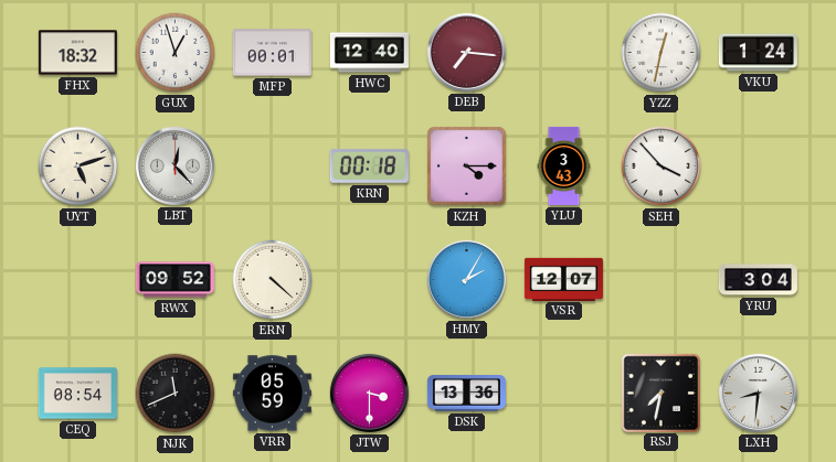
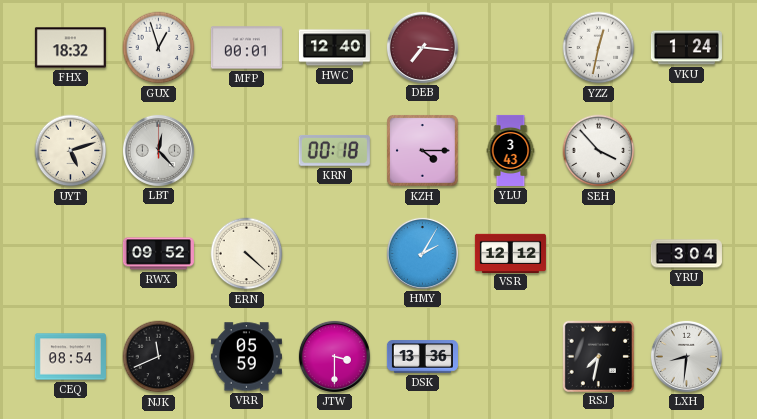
VSR: 12:07 -> 12:12
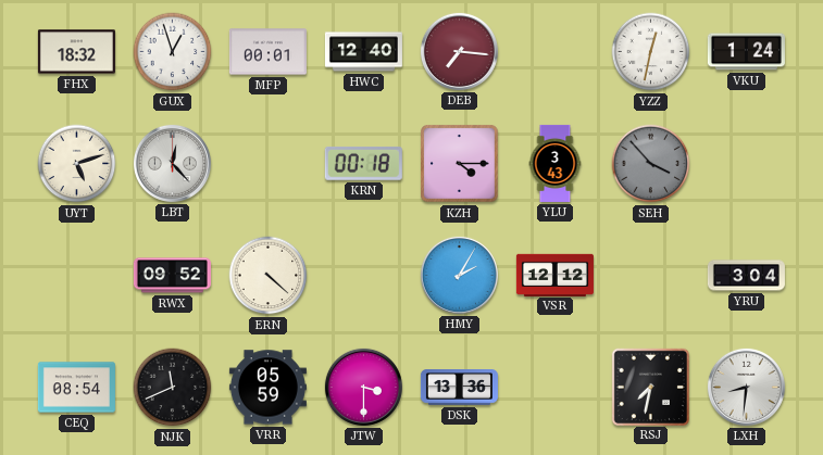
SEH dial: white -> grey
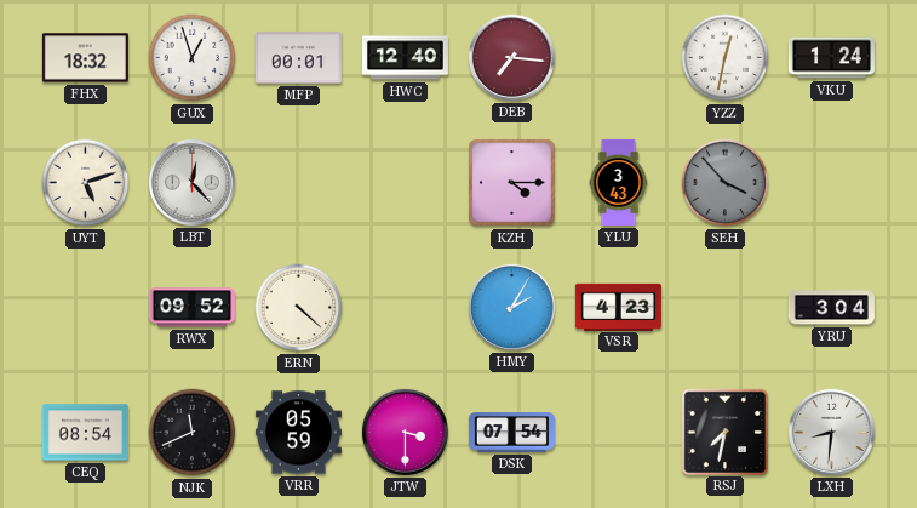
KRN: 00:18 -> none
VSR: 12:12 -> 4:23
DSK: 13:36 -> 07:54
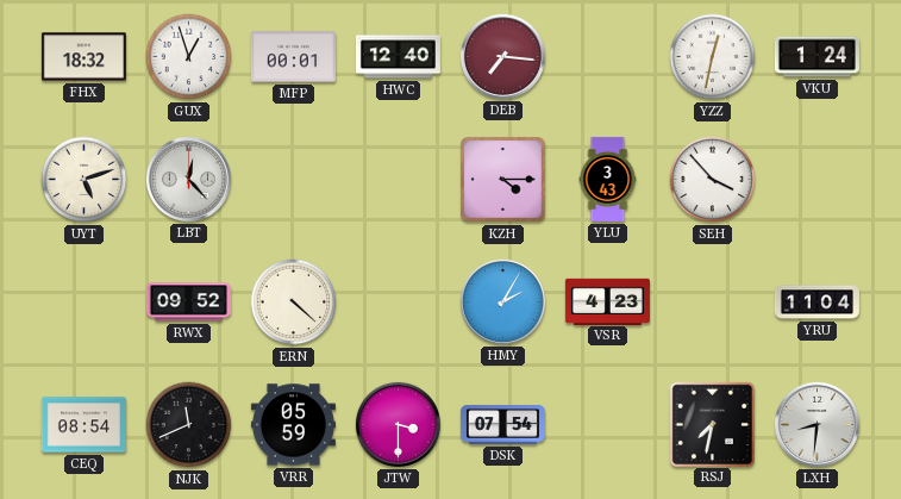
SEH dial: grey -> white
YRU: 3:04 -> 11:04
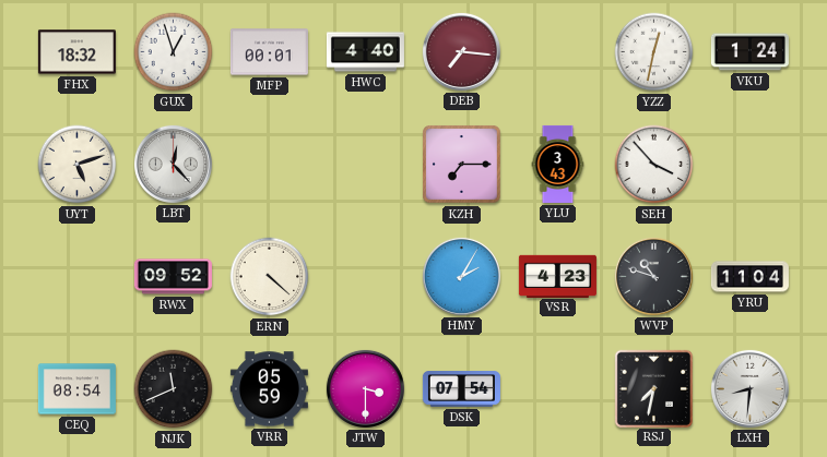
HWC: 12:40 -> 4:40
KZH: 4:15 -> 7:15
WVP: none -> 10:48
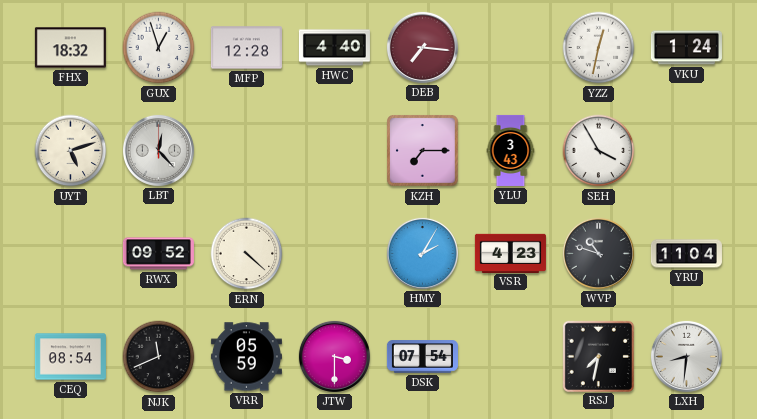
MFP: 00:01 -> 12:28
SEH: 3:53 -> 3:55
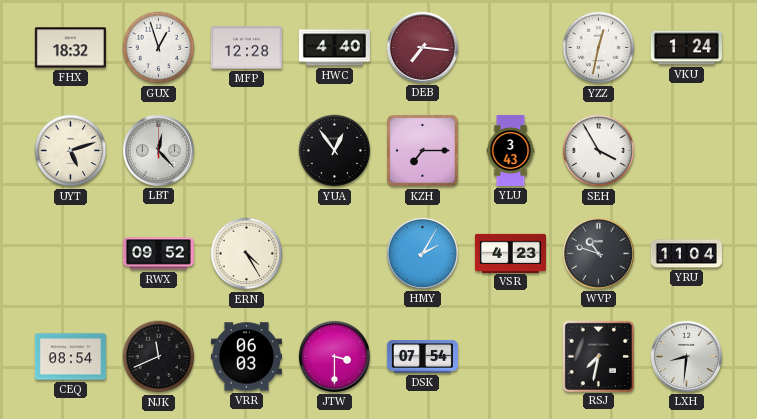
YUA: none -> 12:54
ERN: 4:22 -> 4:25
VRR: 05:59 -> 06:03
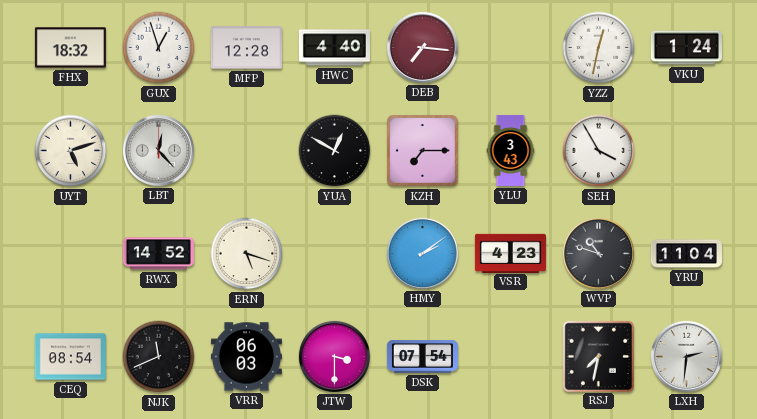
YUA: 12:54 -> 12:50
RWX: 09:52 -> 14:52
ERN: 4:25 -> 5:18
HMY: 2:05 -> 2:09
LXH: 8:31 -> 2:31
